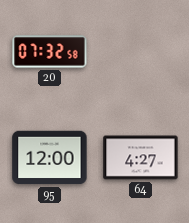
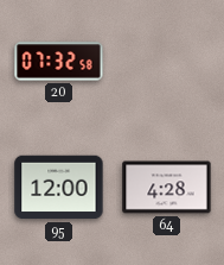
64: 4:27 -> 4:28
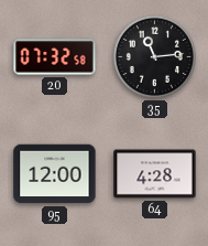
35: none -> 11:14
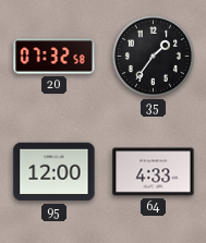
35: 11:14 -> 1:36
64: 4:28 -> 4:33
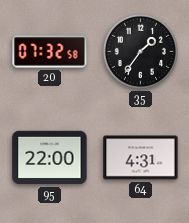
95: 12:00 -> 22:00
64: 4:33 -> 4:31
